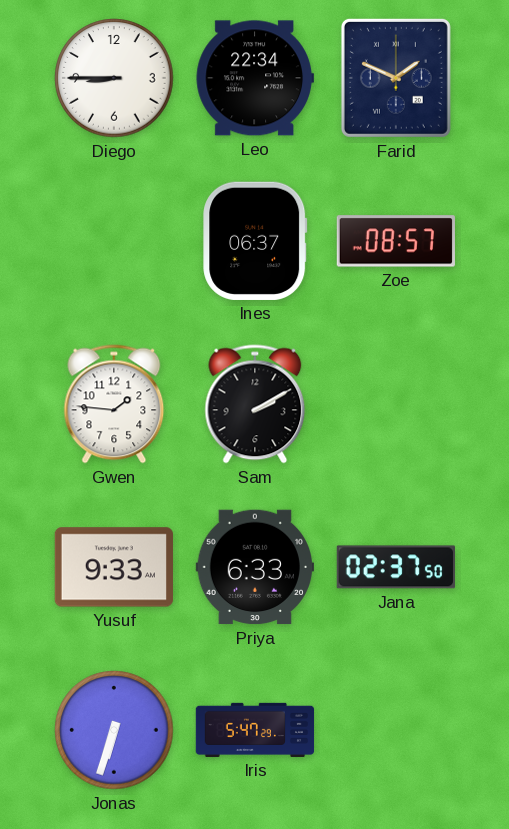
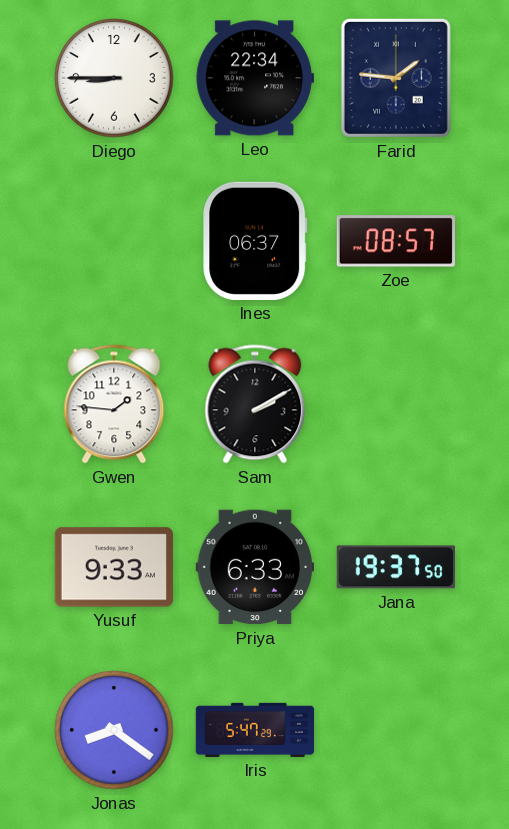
Farid: 1:49 -> 1:46
Jana: 02:37 -> 19:37
Jonas: 6:33 -> 8:21
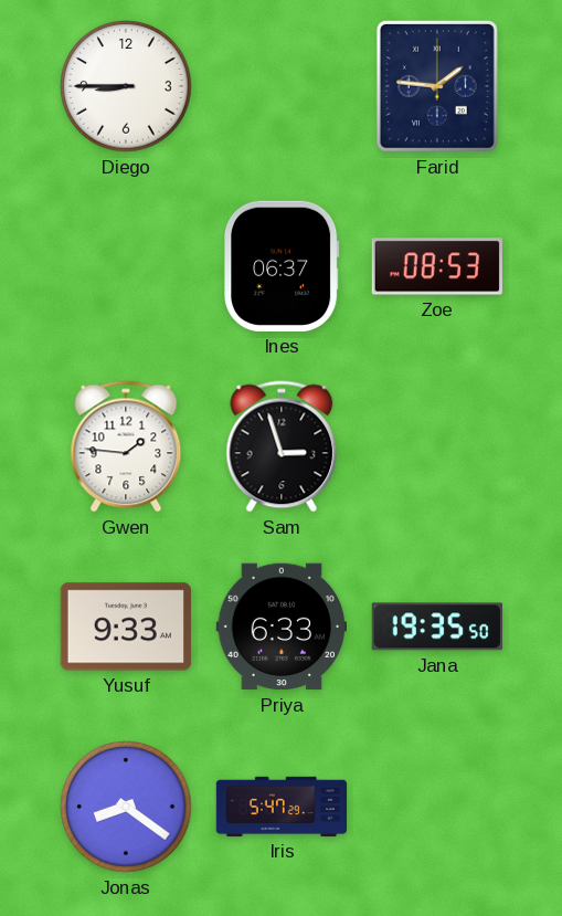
Leo: 22:34 -> none
Zoe: 08:57 -> 08:53
Sam: 2:10 -> 2:57
Jana: 19:37 -> 19:35
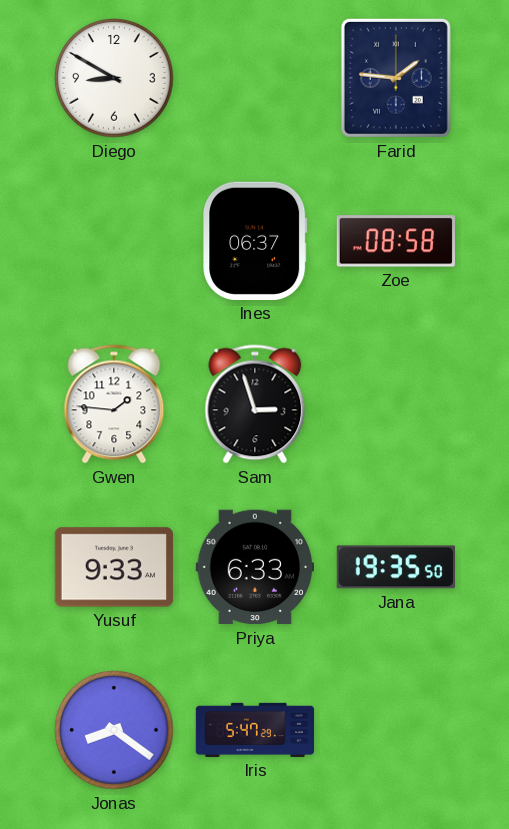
Diego: 8:45 -> 8:50
Zoe: 08:53 -> 08:58
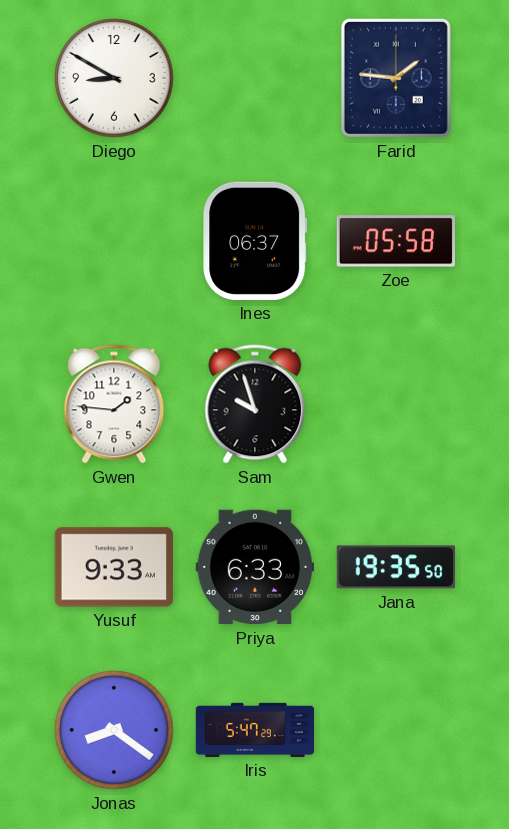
Zoe: 08:58 -> 05:58
Sam: 2:57 -> 9:57
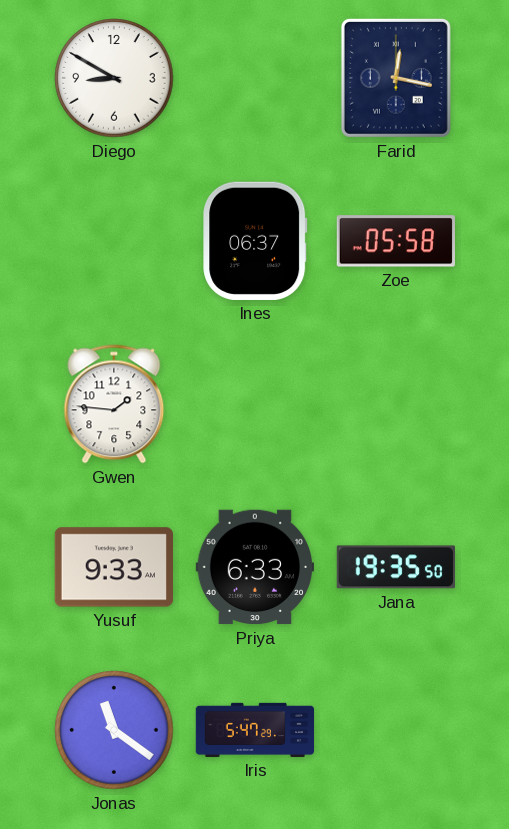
Farid: 1:46 -> 12:17
Sam: 9:57 -> none
Jonas: 8:21 -> 11:21
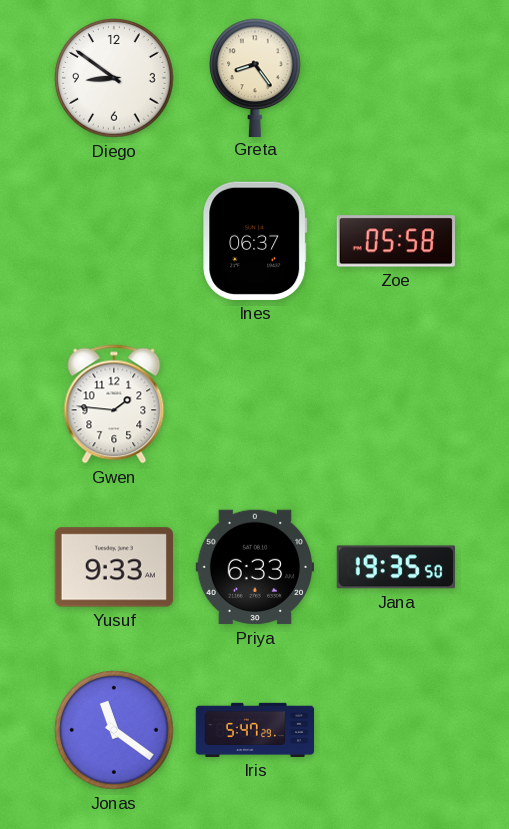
Diego: 8:50 -> 8:51
Greta: none -> 8:24
Farid: 12:17 -> none
